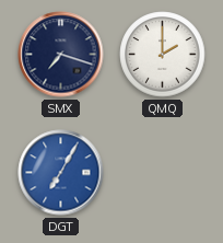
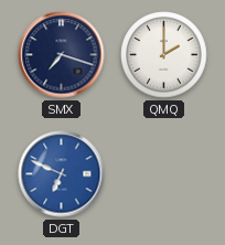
DGT: 7:05 -> 6:49
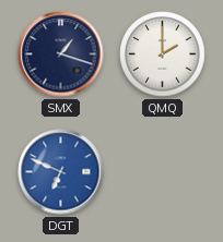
SMX: 7:18 -> 1:18
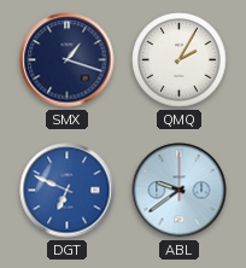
QMQ: 2:00 -> 2:05
ABL: none -> 9:39
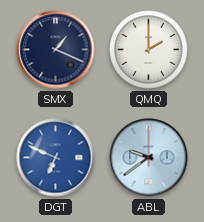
SMX: 1:18 -> 1:19
QMQ: 2:05 -> 2:00
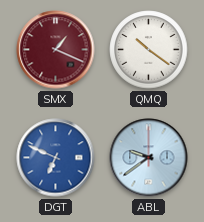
SMX dial: navy -> burgundy
QMQ: 2:00 -> 10:21
